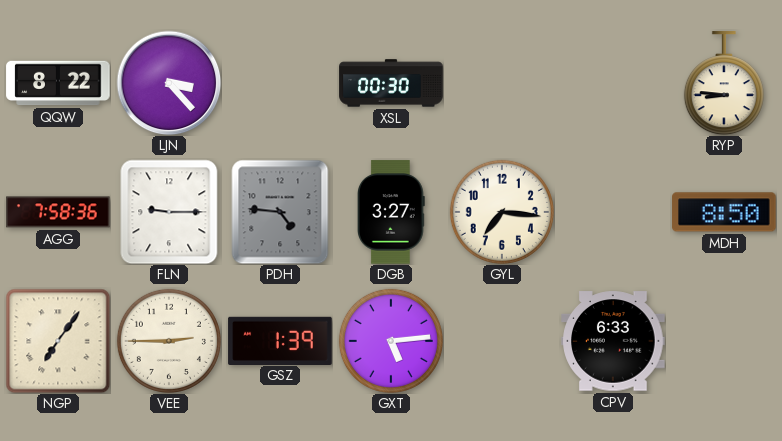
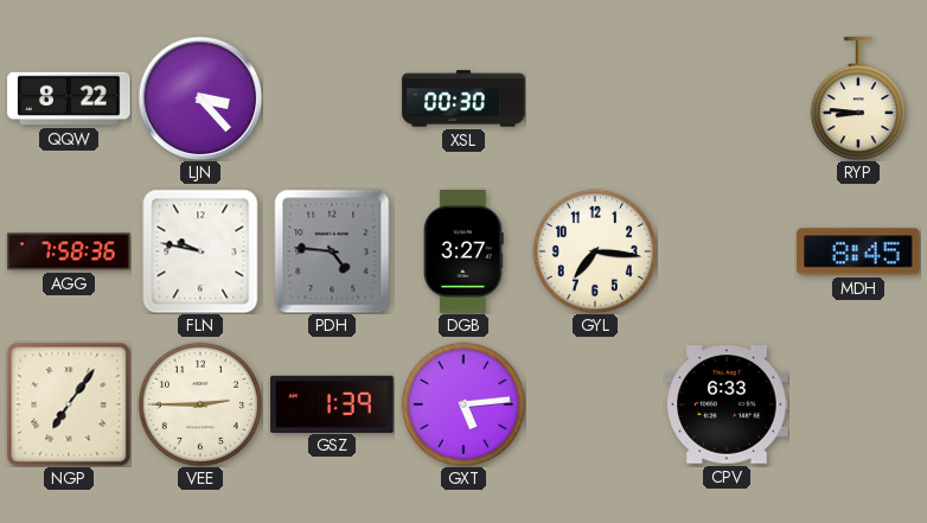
FLN: 9:15 -> 9:47
MDH: 8:50 -> 8:45
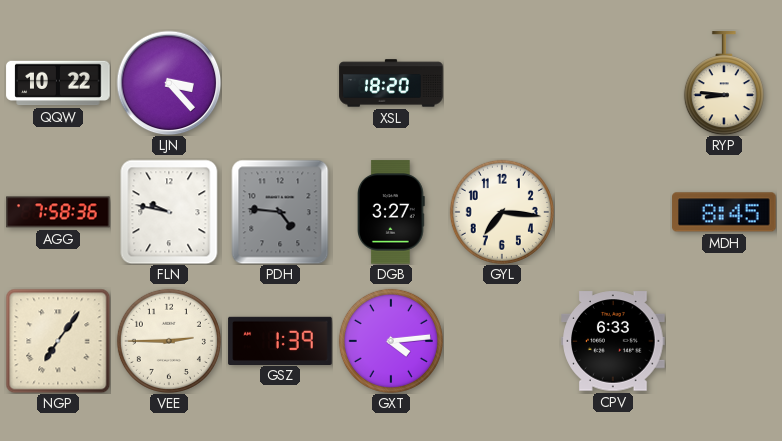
QQW: 8:22 -> 10:22
XSL: 00:30 -> 18:20
GXT: 5:14 -> 4:14
